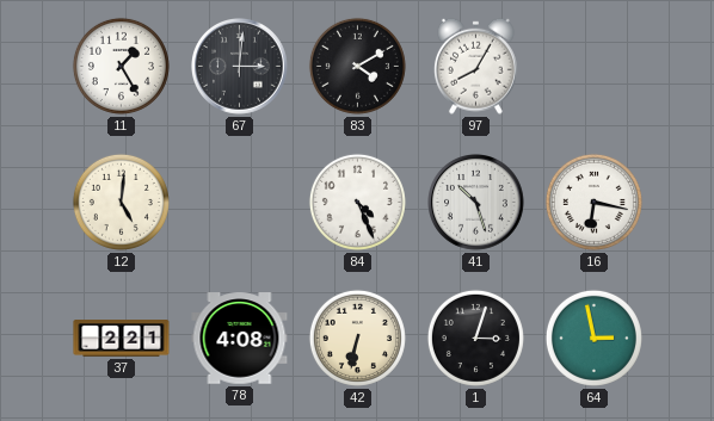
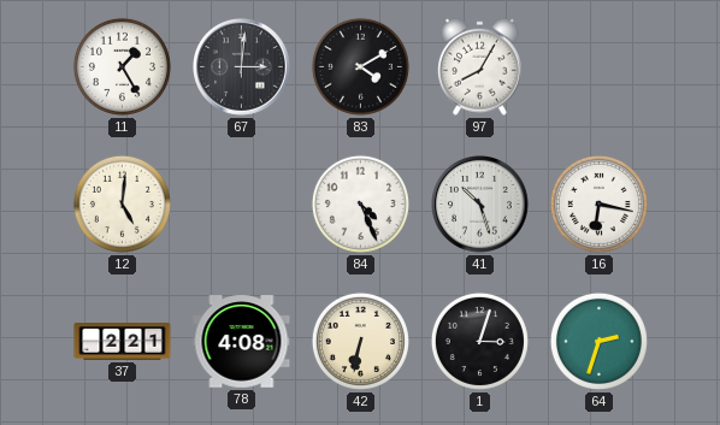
64: 2:58 -> 2:33
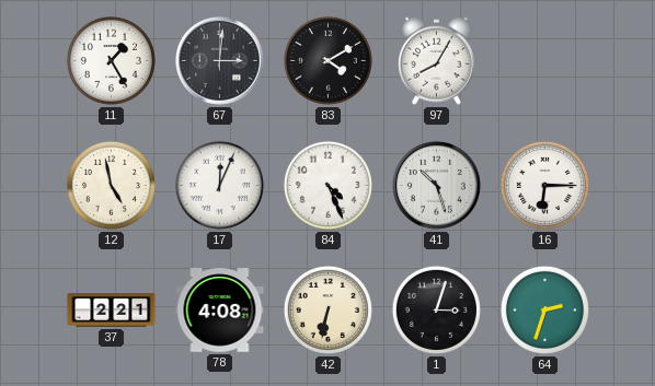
12: 5:01 -> 4:58
17: none -> 12:04
16: 6:17 -> 6:15
